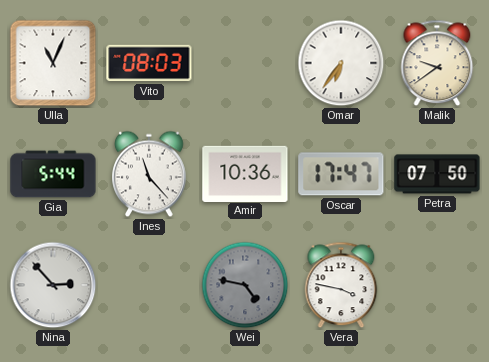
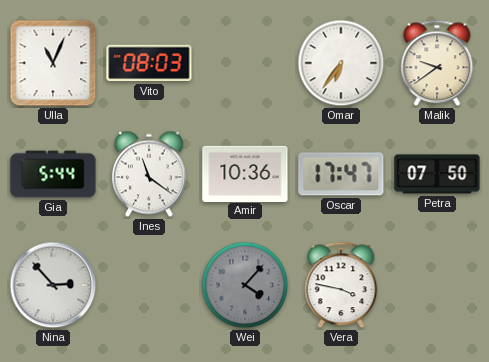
Ines: 11:23 -> 11:21
Wei: 4:47 -> 4:07
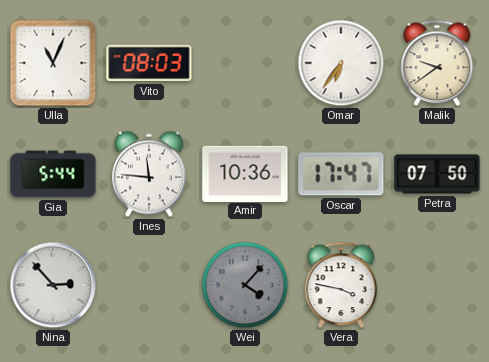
Ines: 11:21 -> 11:46
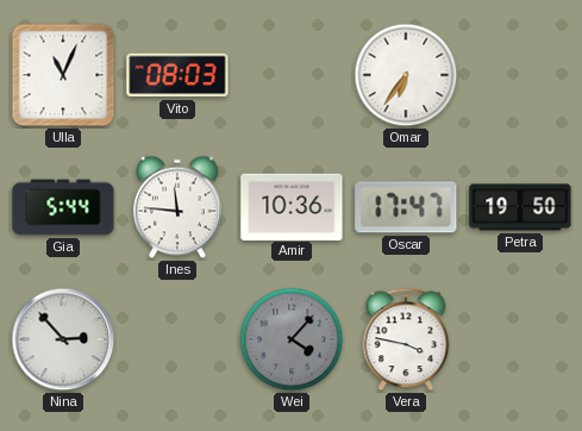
Malik: 9:39 -> none
Petra: 07:50 -> 19:50
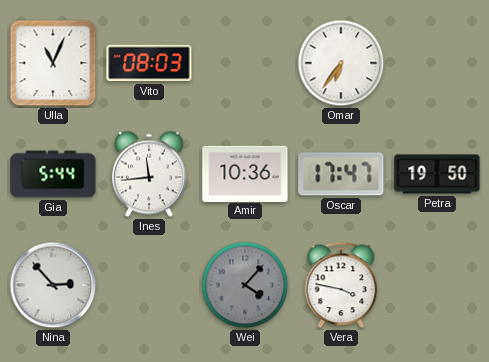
Ines: 11:46 -> 11:44
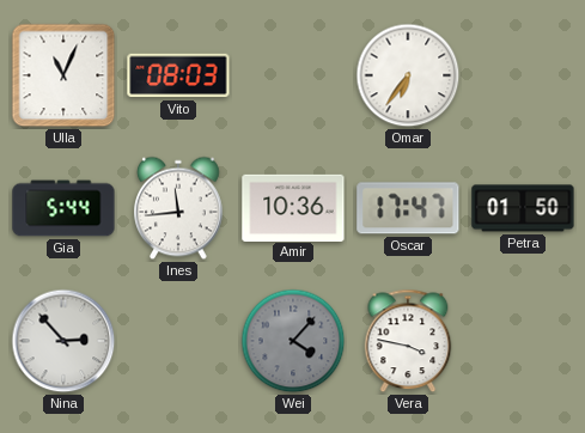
Petra: 19:50 -> 01:50
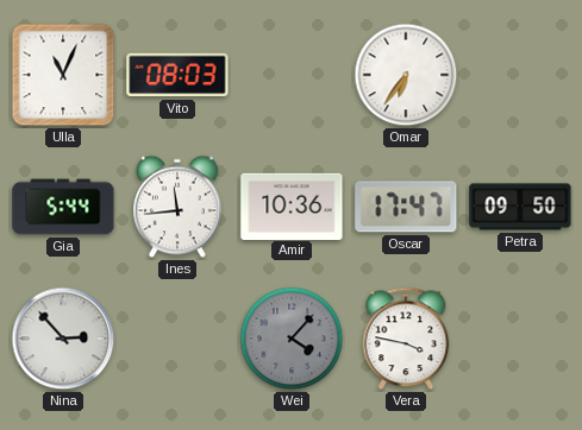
Petra: 01:50 -> 09:50
